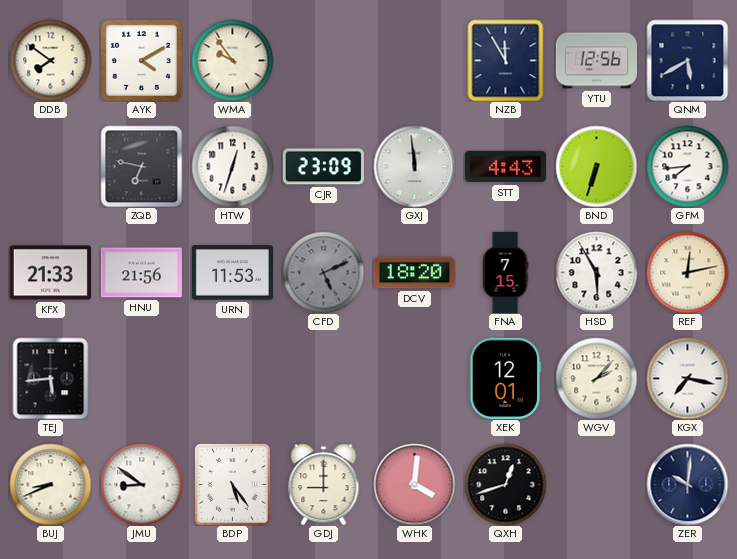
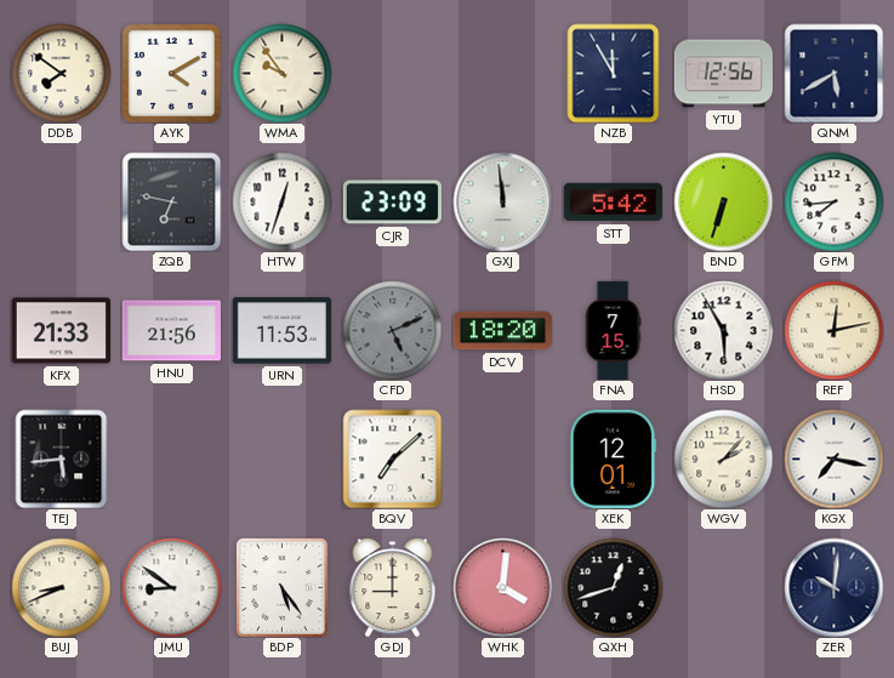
STT: 4:43 -> 5:42
BQV: none -> 7:08
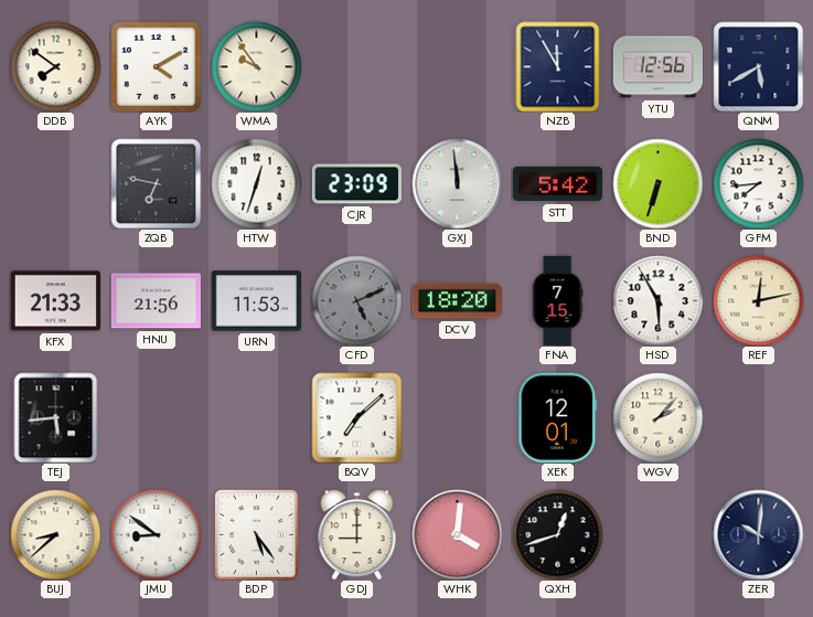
KGX: 7:17 -> none
BUJ: 8:41 -> 8:38
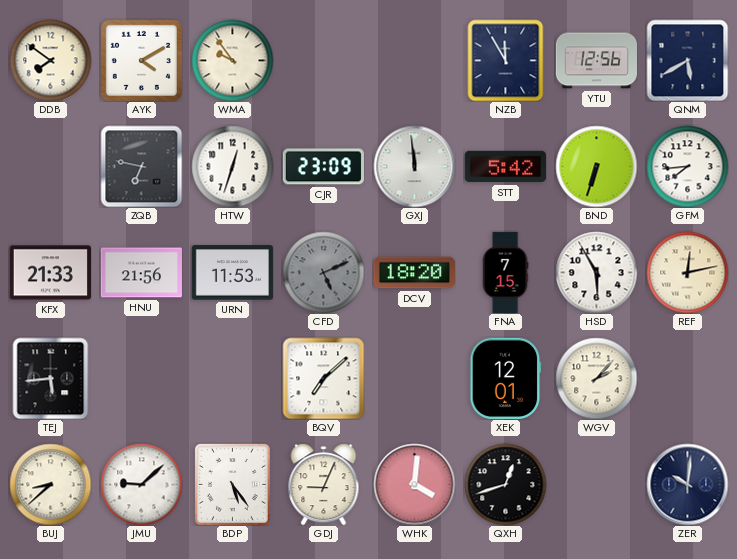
JMU: 8:51 -> 9:08
GDJ: 9:00 -> 9:04
